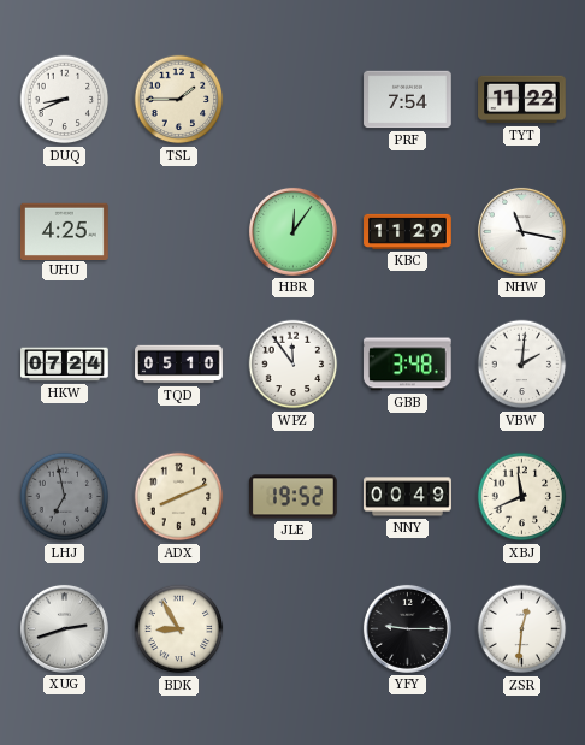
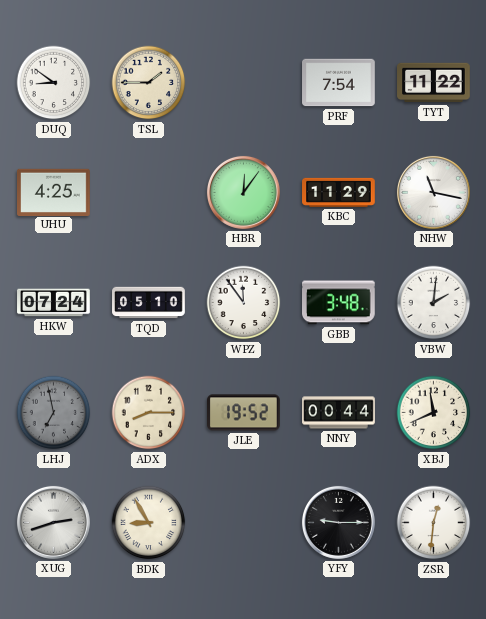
DUQ: 8:41 -> 8:51
ADX: 8:11 -> 8:15
NNY: 00:49 -> 00:44
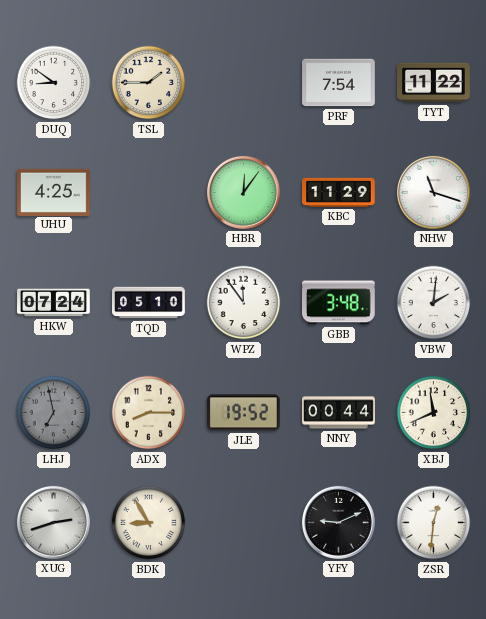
NHW: 11:17 -> 11:18
YFY: 9:15 -> 9:11
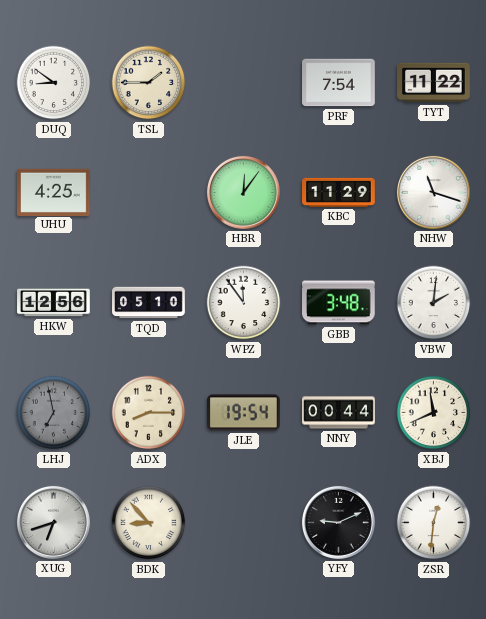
HKW: 07:24 -> 12:56
JLE: 19:52 -> 19:54
XUG: 2:42 -> 6:42
BDK: 8:55 -> 8:53
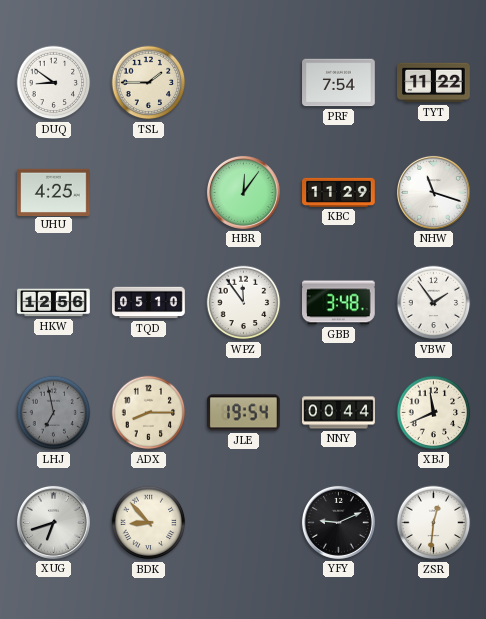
VBW: 2:01 -> 1:54
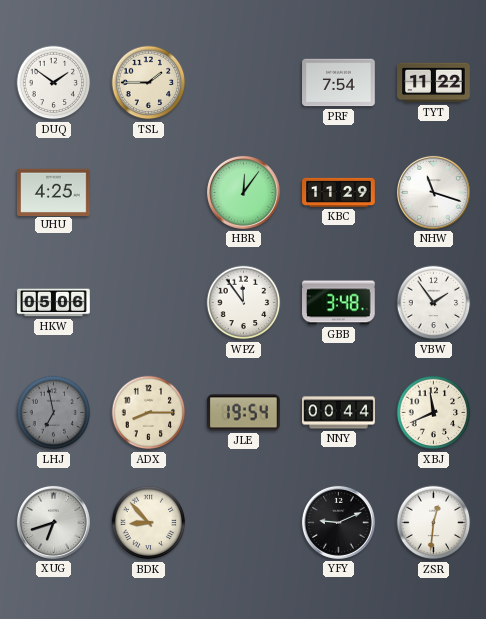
DUQ: 8:51 -> 1:51
HKW: 12:56 -> 05:06
TQD: 05:10 -> none
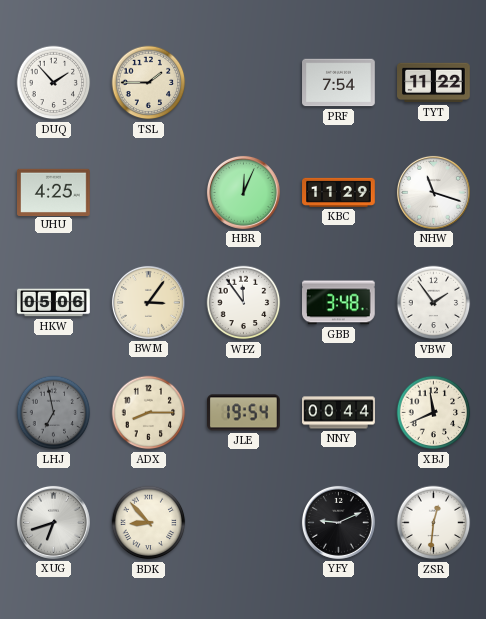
DUQ: 1:51 -> 1:53
HBR: 12:06 -> 12:04
BWM: none -> 3:06
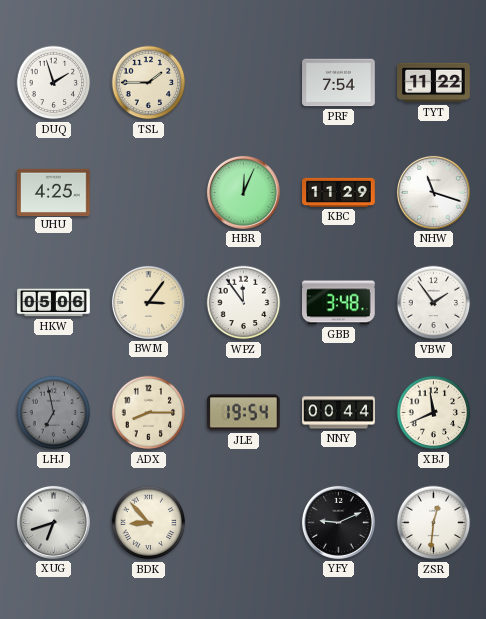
DUQ: 1:53 -> 1:57
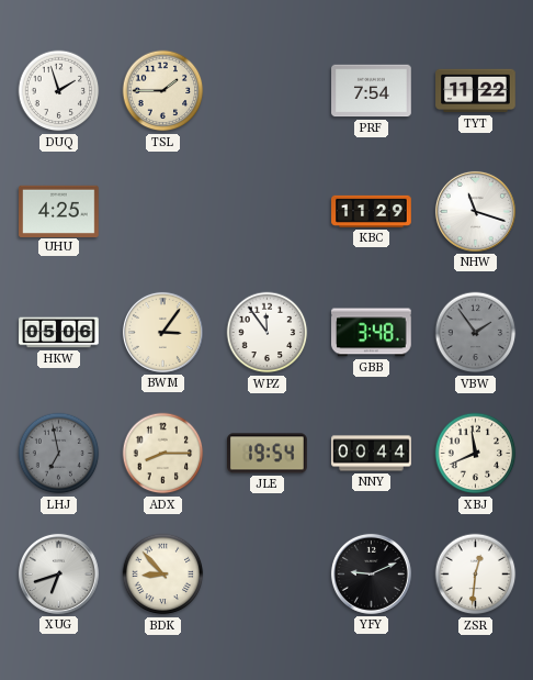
HBR: 12:04 -> none
VBW dial: white -> grey
